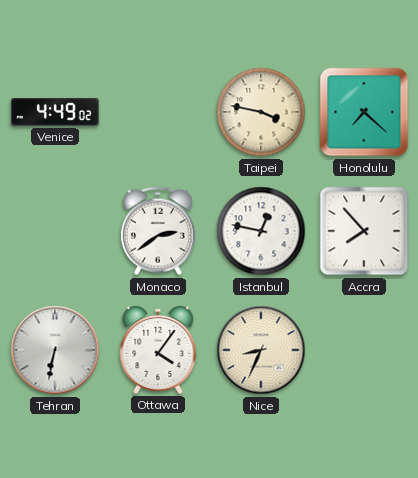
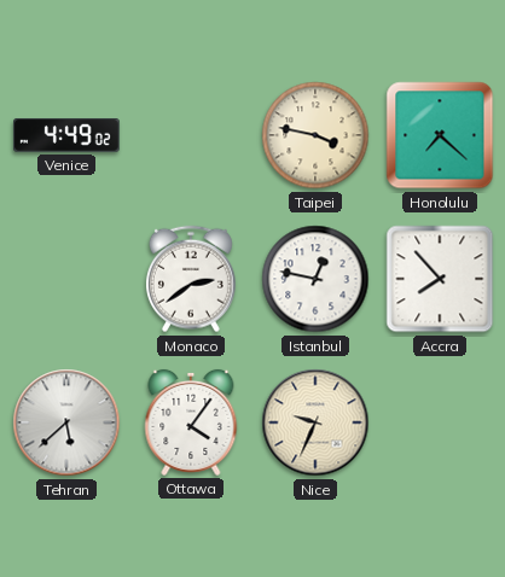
Tehran: 6:32 -> 5:38
Nice: 8:34 -> 9:34
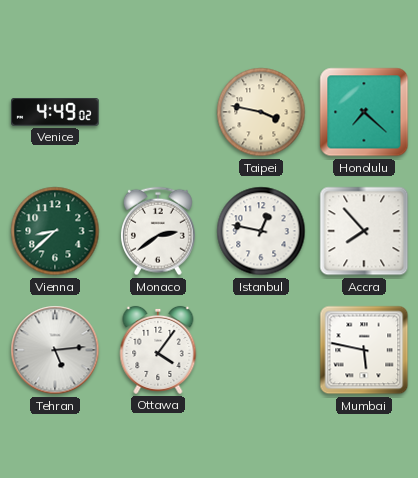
Vienna: none -> 8:38
Tehran: 5:38 -> 5:14
Nice: 9:34 -> none
Mumbai: none -> 5:47
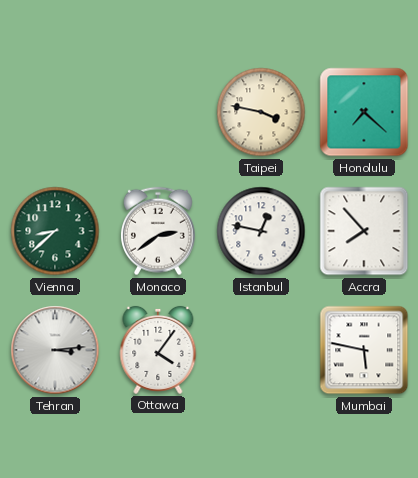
Venice: 4:49 -> none
Tehran: 5:14 -> 3:14
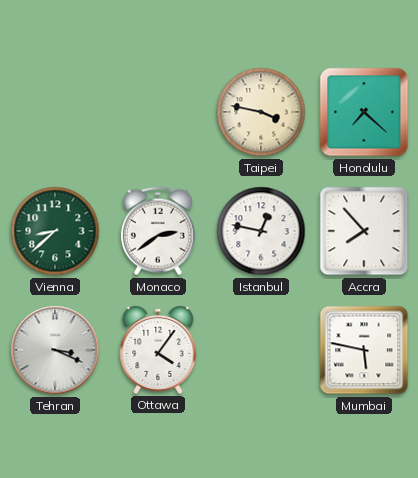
Tehran: 3:14 -> 3:19
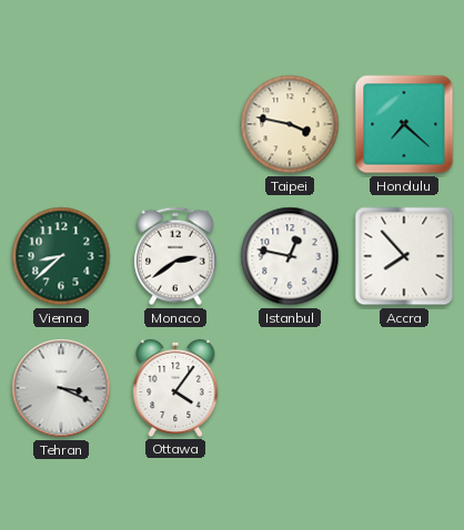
Mumbai: 5:47 -> none
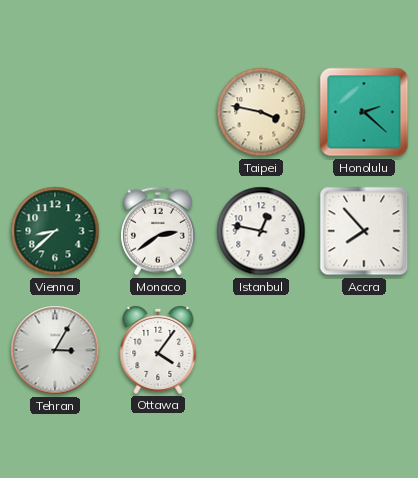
Honolulu: 7:22 -> 2:22
Tehran: 3:19 -> 3:05
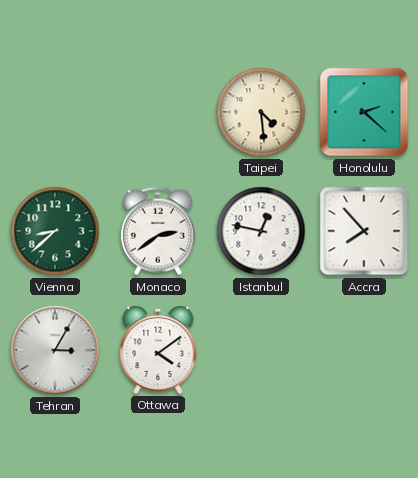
Taipei: 3:47 -> 4:29
Ottawa: 4:06 -> 4:09
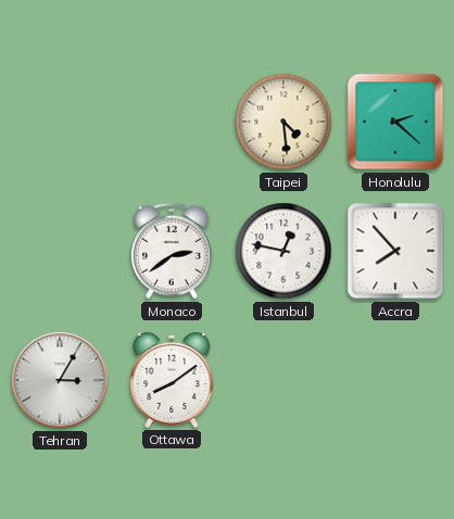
Vienna: 8:38 -> none
Ottawa: 4:09 -> 8:09
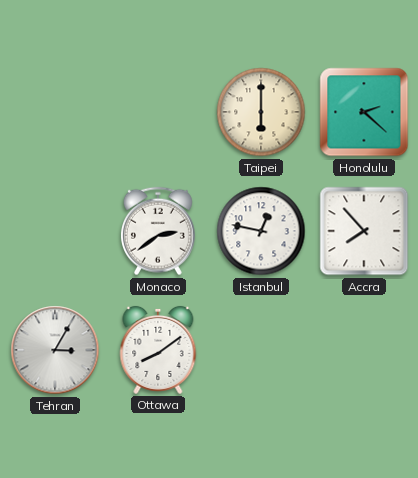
Taipei: 4:29 -> 6:00
